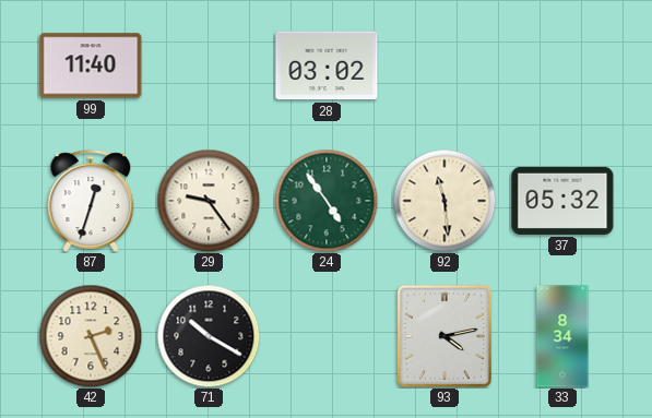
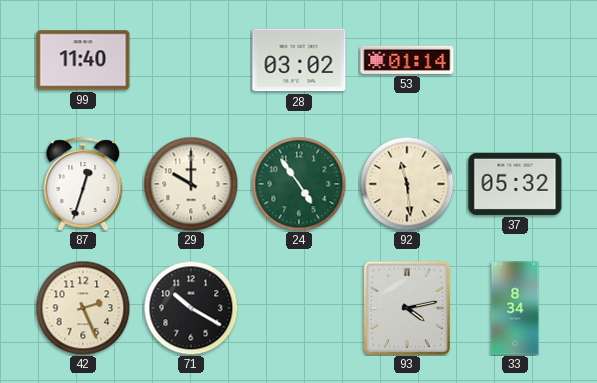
53: none -> 01:14
29: 9:24 -> 10:00
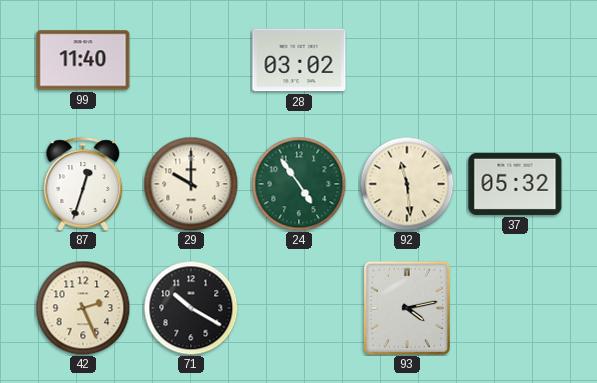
53: 01:14 -> none
33: 8:34 -> none
